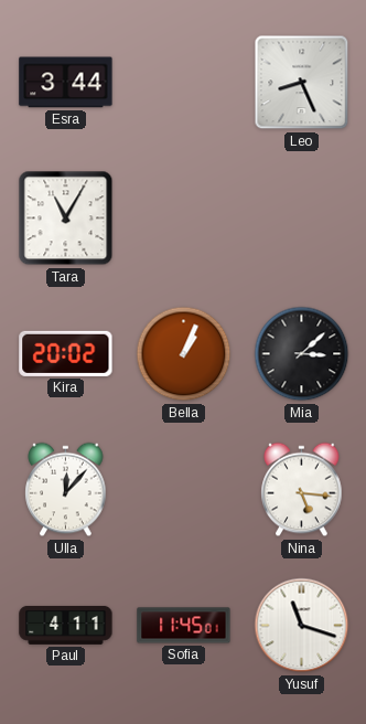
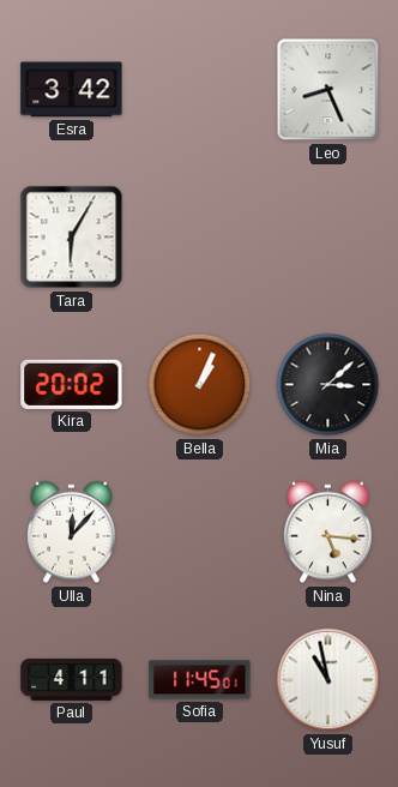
Esra: 3:44 -> 3:42
Tara: 11:05 -> 6:05
Yusuf: 11:18 -> 10:58
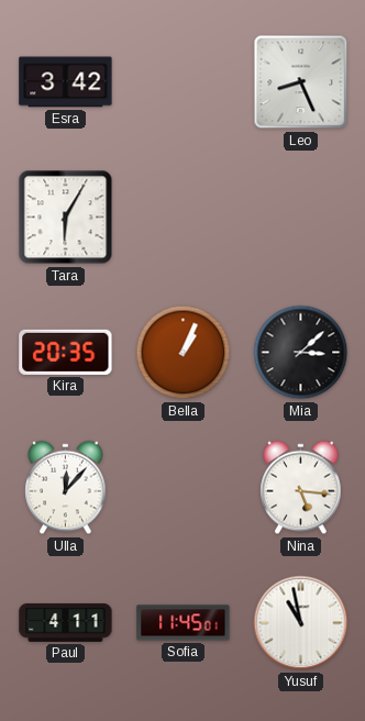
Kira: 20:02 -> 20:35
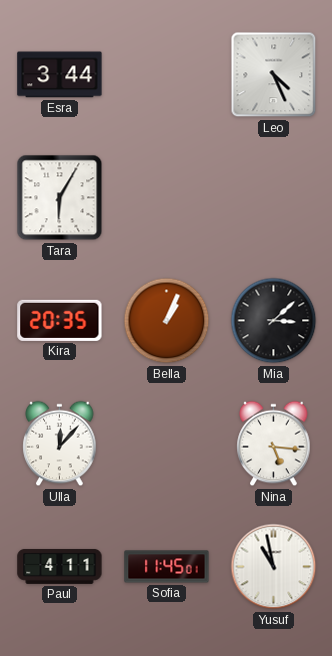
Esra: 3:42 -> 3:44
Leo: 8:26 -> 4:26
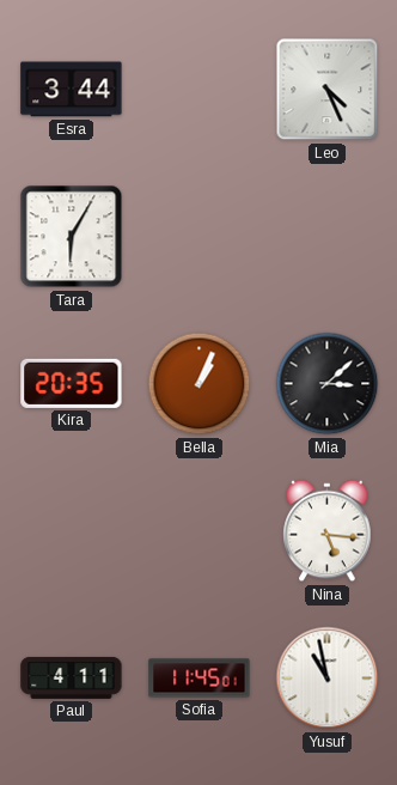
Ulla: 12:07 -> none
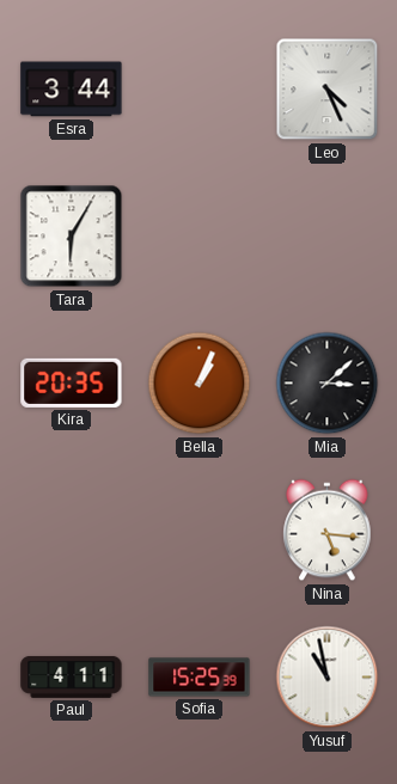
Sofia: 11:45 -> 15:25
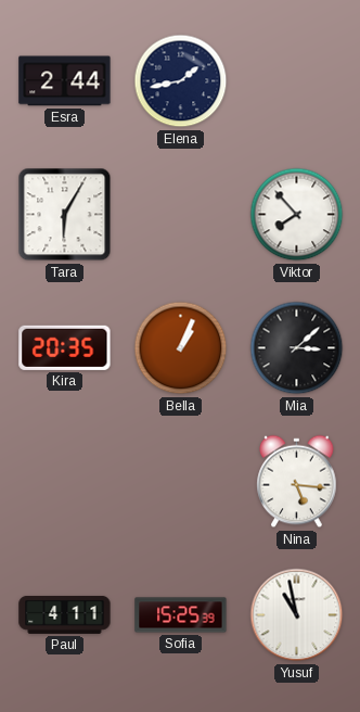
Esra: 3:44 -> 2:44
Elena: none -> 1:43
Leo: 4:26 -> none
Viktor: none -> 7:53
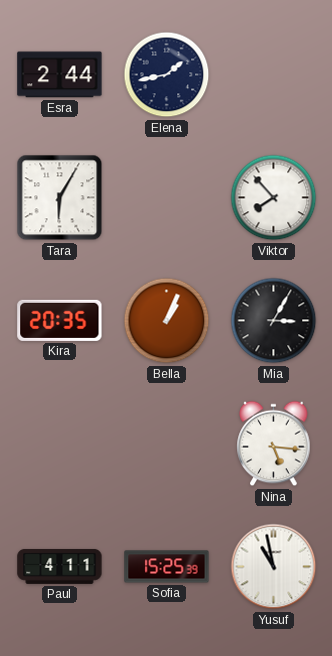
Mia: 3:08 -> 3:05
